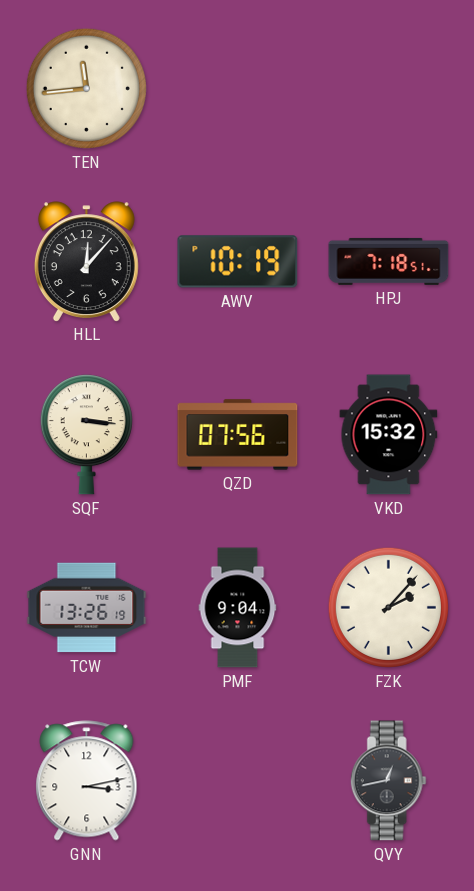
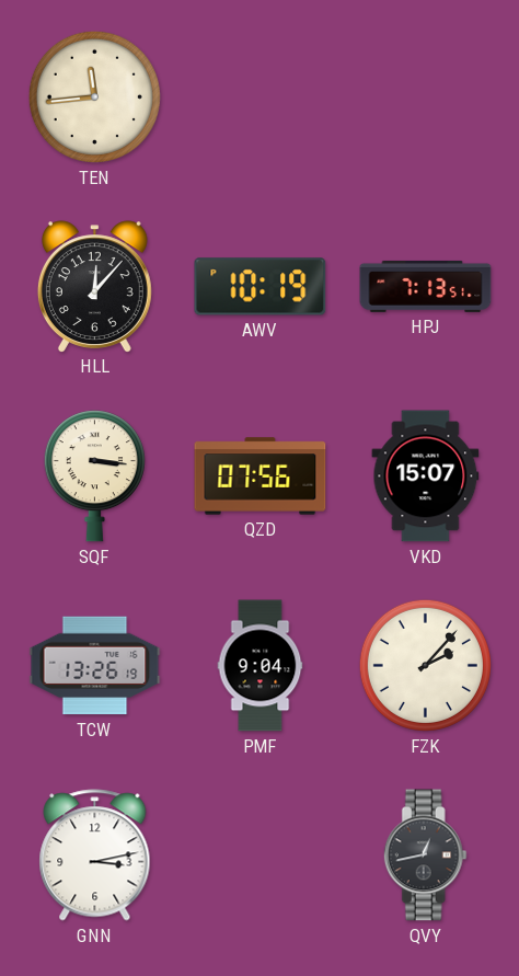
HPJ: 7:18 -> 7:13
VKD: 15:32 -> 15:07
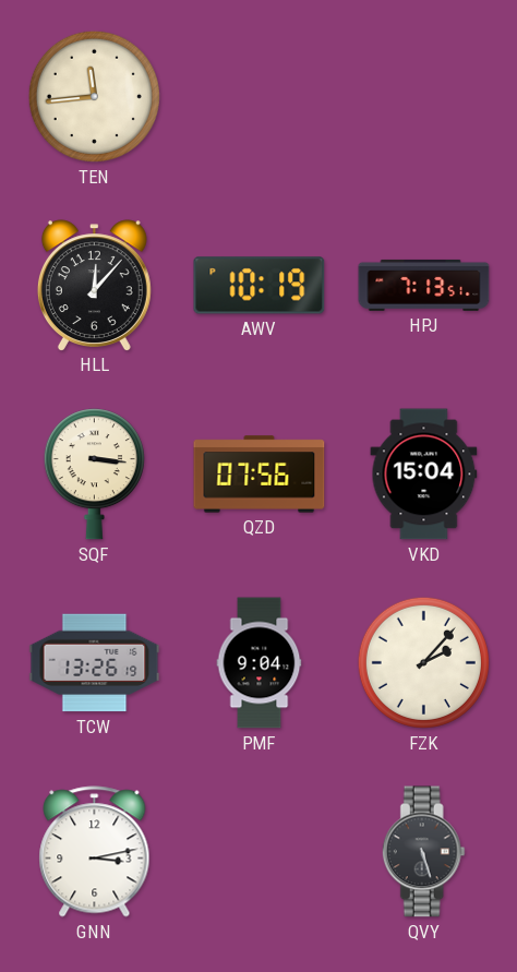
VKD: 15:07 -> 15:04
QVY: 12:43 -> 5:27
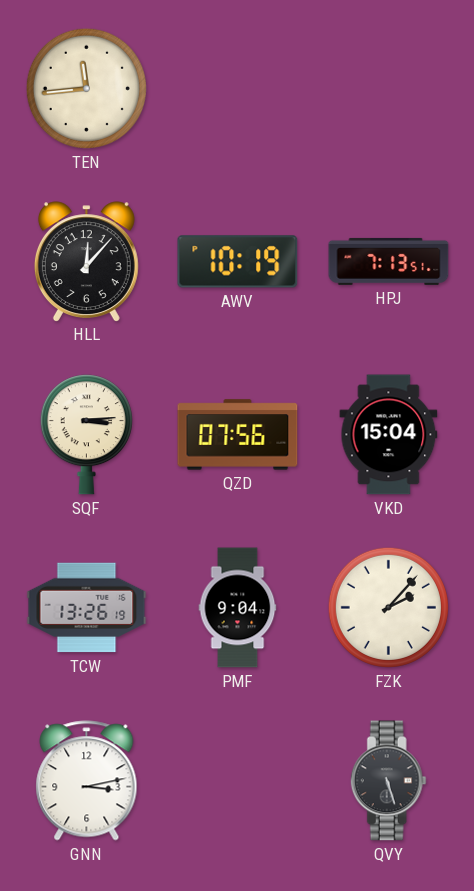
SQF: 3:16 -> 3:14
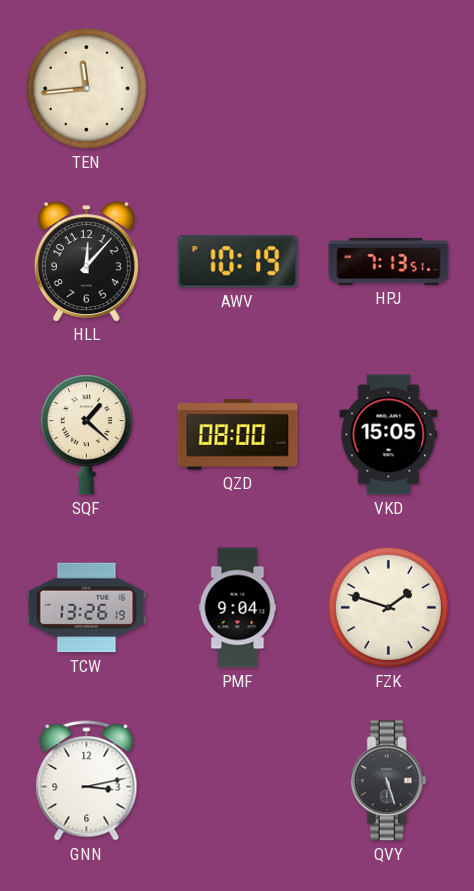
SQF: 3:14 -> 1:22
QZD: 07:56 -> 08:00
VKD: 15:04 -> 15:05
FZK: 2:07 -> 1:48
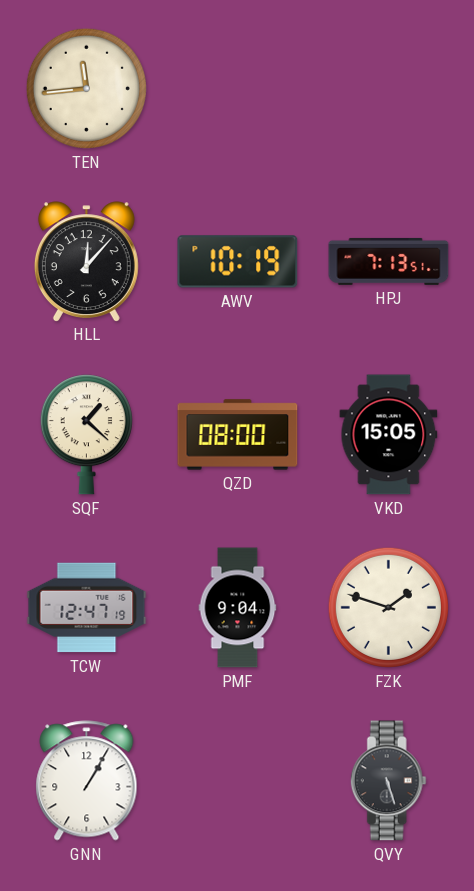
TCW: 13:26 -> 12:47
GNN: 3:13 -> 1:05
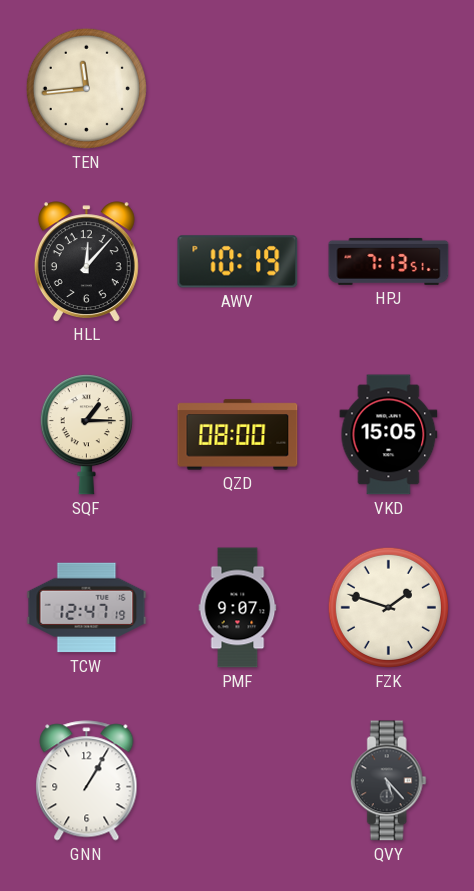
SQF: 1:22 -> 1:15
PMF: 9:04 -> 9:07
QVY: 5:27 -> 5:23
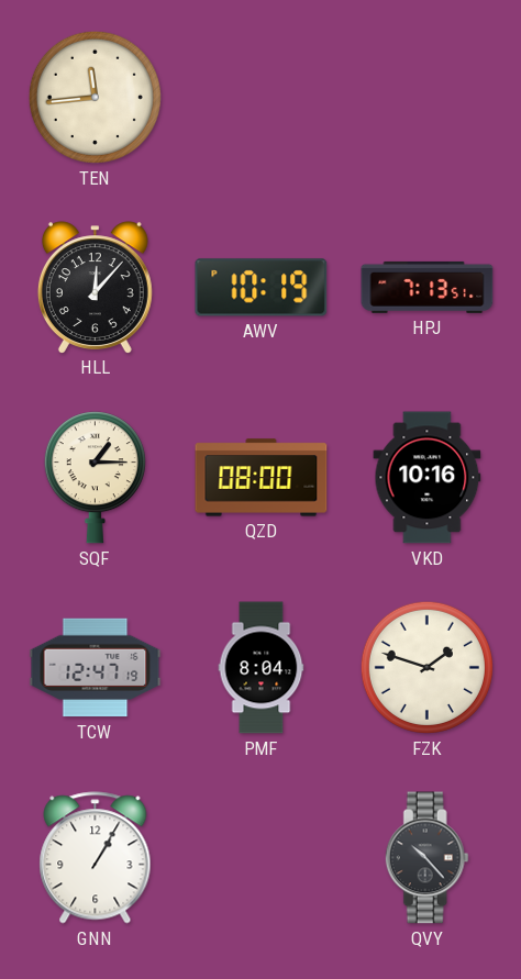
VKD: 15:05 -> 10:16
PMF: 9:07 -> 8:04
QVY: 5:23 -> 10:23
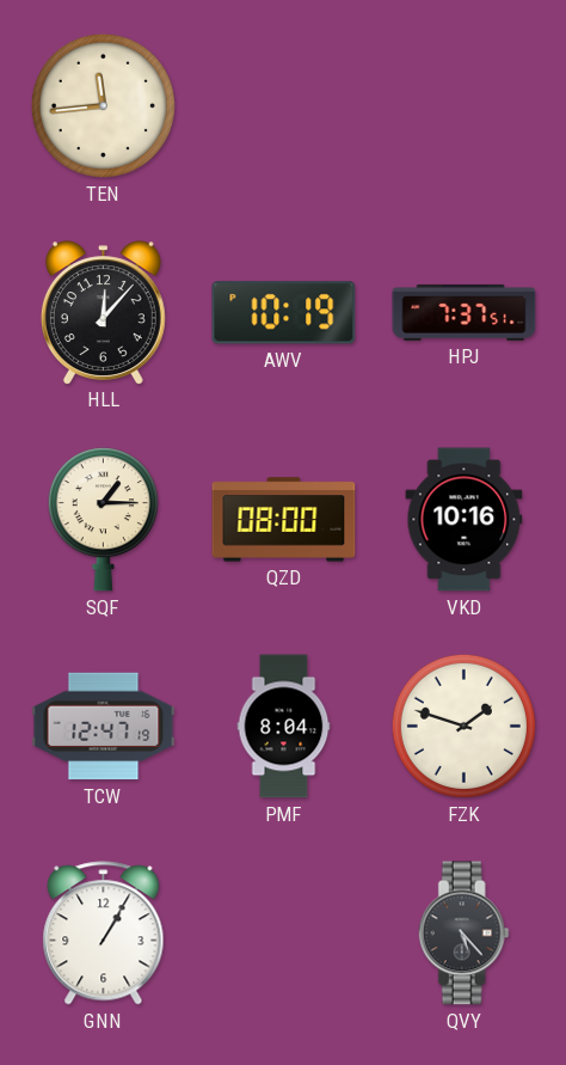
HPJ: 7:13 -> 7:37
QVY: 10:23 -> 5:23
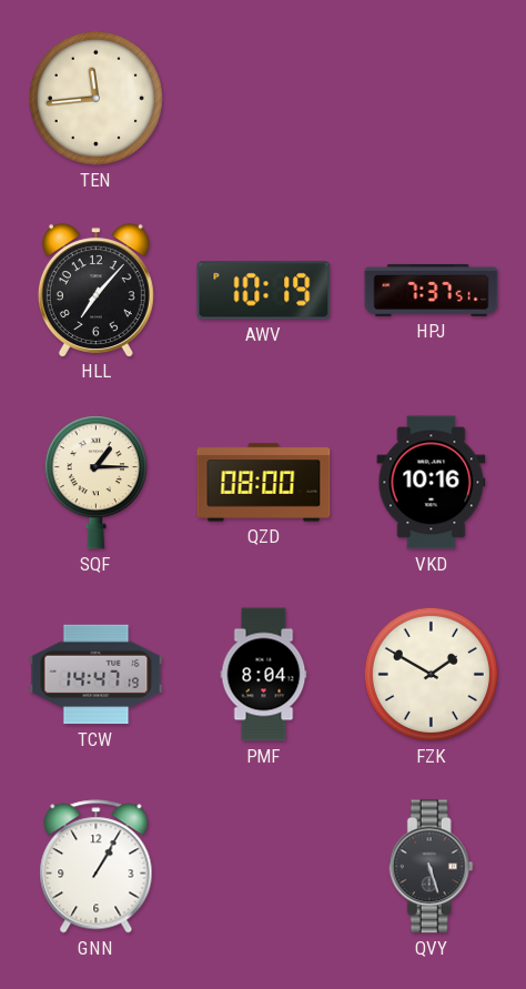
HLL: 12:07 -> 7:07
TCW: 12:47 -> 14:47
FZK: 1:48 -> 1:50
QVY: 5:23 -> 5:27
